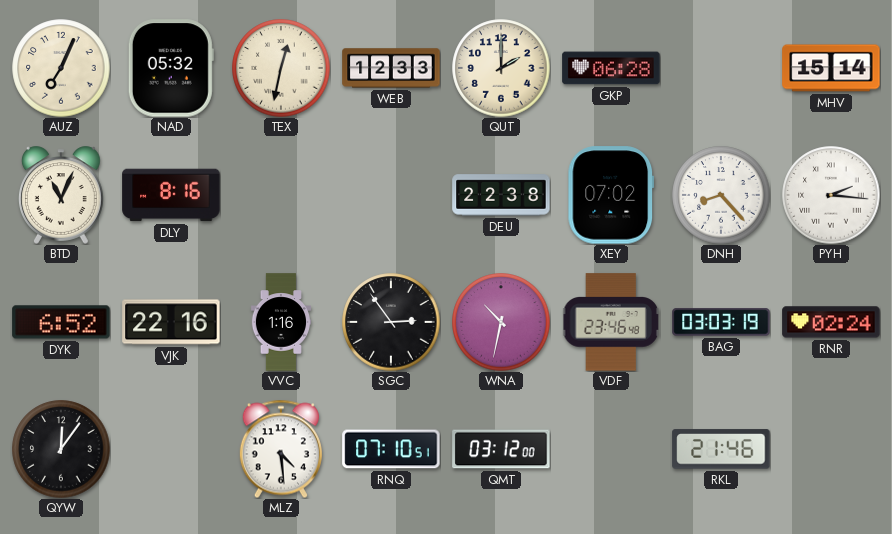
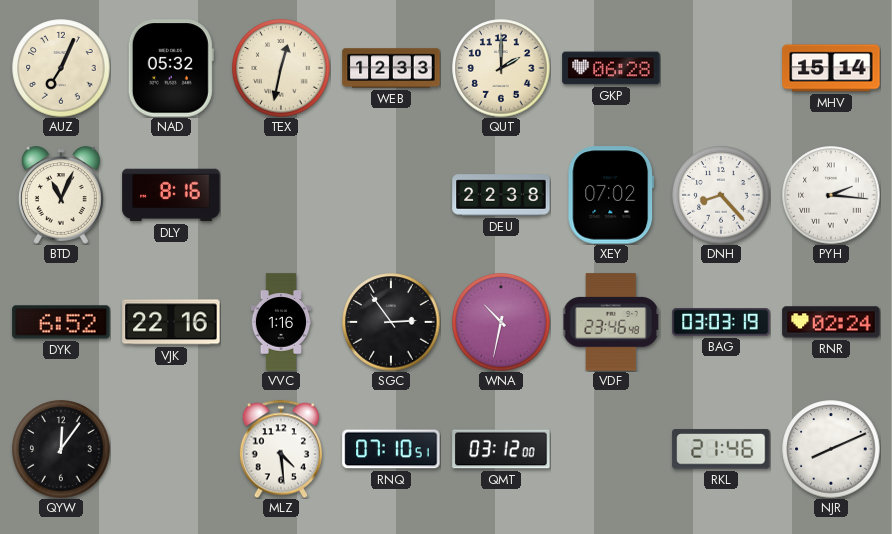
NJR: none -> 8:11
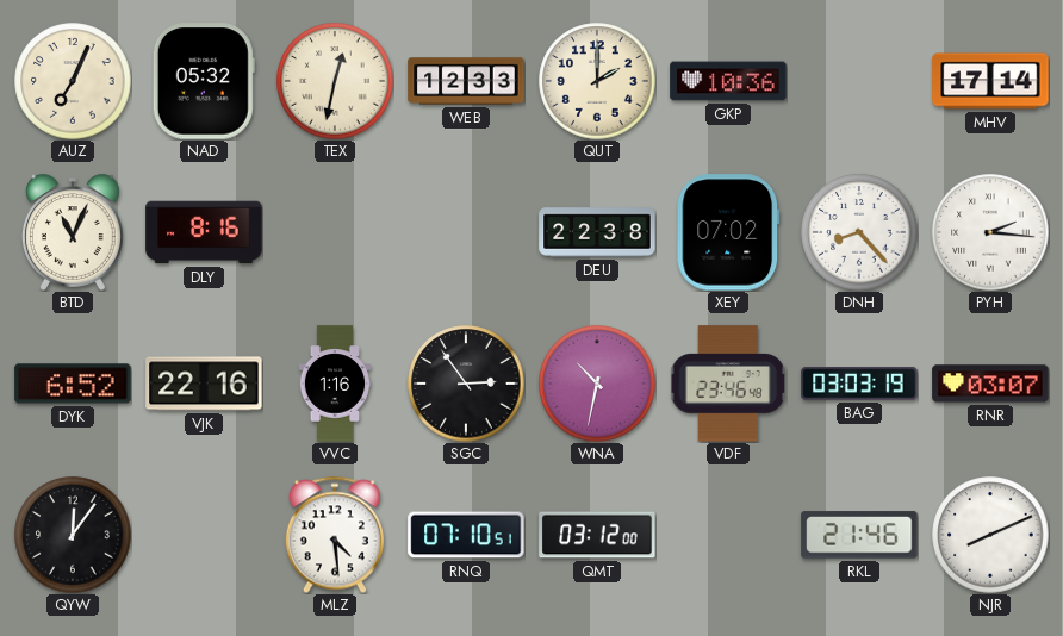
GKP: 06:28 -> 10:36
MHV: 15:14 -> 17:14
RNR: 02:24 -> 03:07
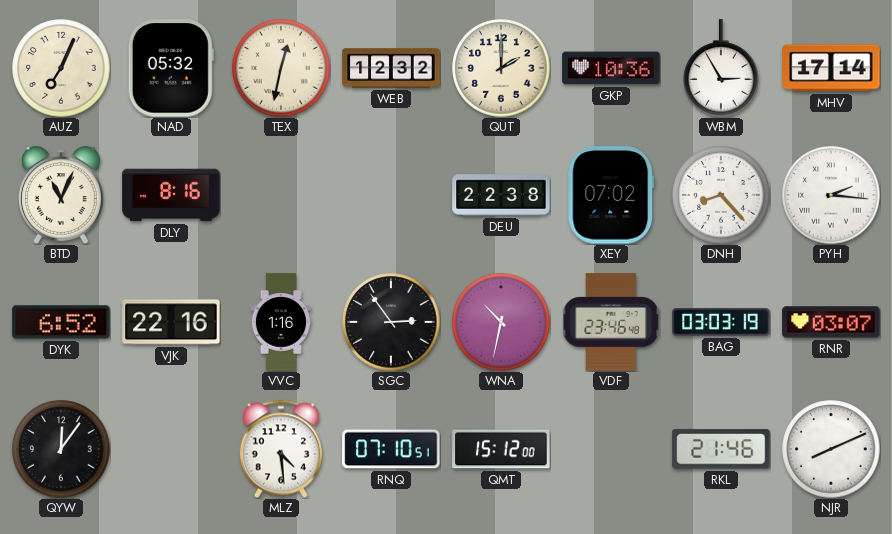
WEB: 12:33 -> 12:32
WBM: none -> 2:55
QMT: 03:12 -> 15:12
